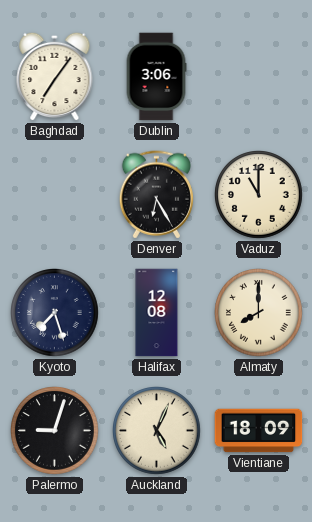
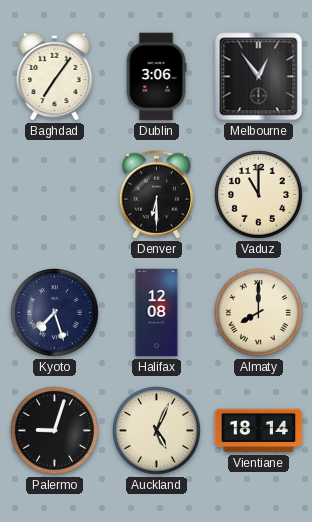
Melbourne: none -> 12:54
Denver: 6:25 -> 6:30
Vientiane: 18:09 -> 18:14
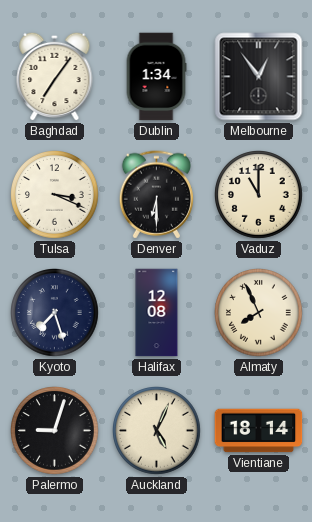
Dublin: 3:06 -> 1:34
Tulsa: none -> 3:19
Almaty: 8:00 -> 7:56
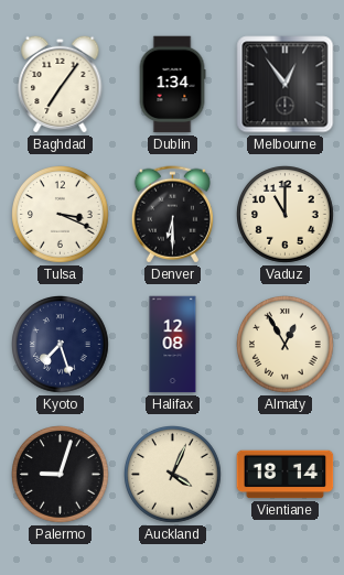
Almaty: 7:56 -> 12:55
Auckland: 5:04 -> 4:04
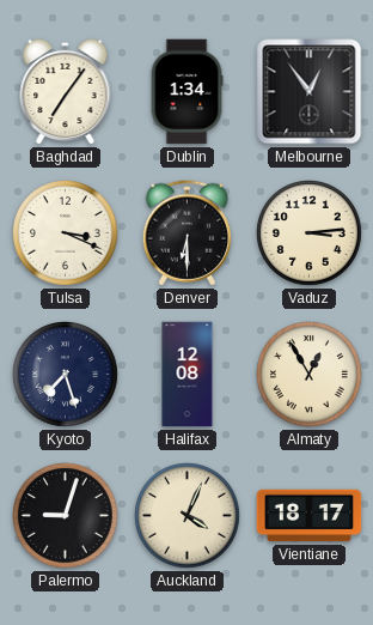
Vaduz: 11:00 -> 3:14
Vientiane: 18:14 -> 18:17
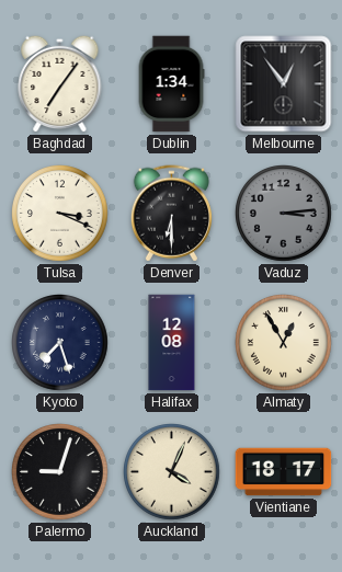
Vaduz dial: cream -> grey
